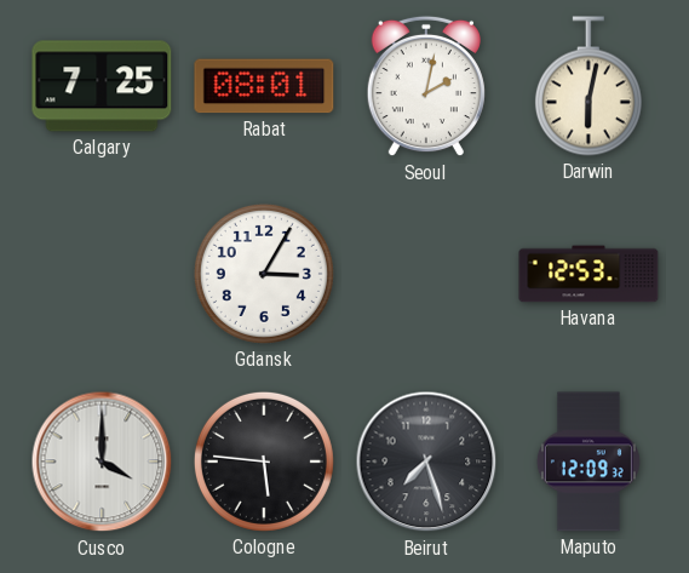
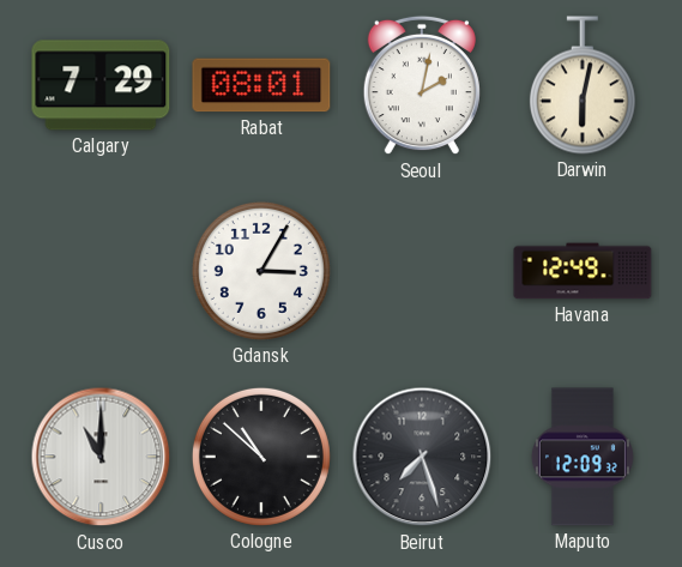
Calgary: 7:25 -> 7:29
Havana: 12:53 -> 12:49
Cusco: 4:00 -> 11:00
Cologne: 5:46 -> 10:52
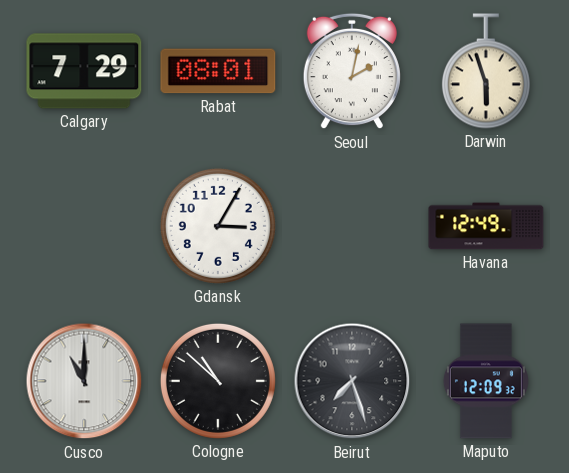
Darwin: 6:02 -> 5:57
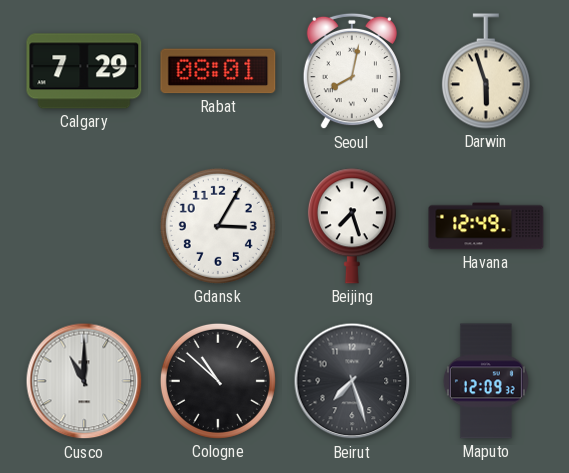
Seoul: 2:02 -> 8:02
Beijing: none -> 7:27
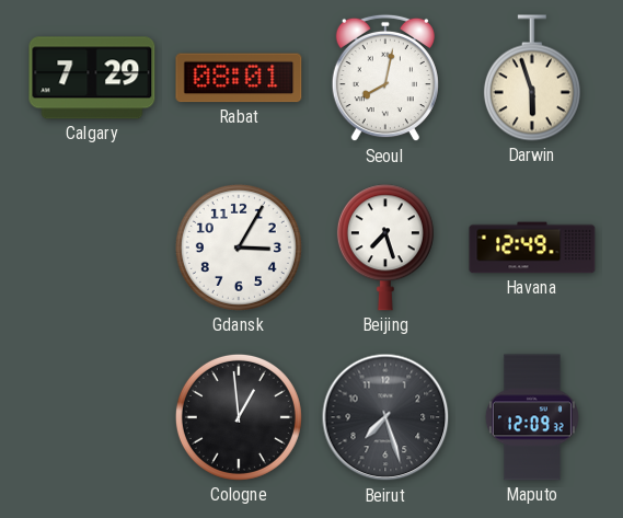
Cusco: 11:00 -> none
Cologne: 10:52 -> 12:59
